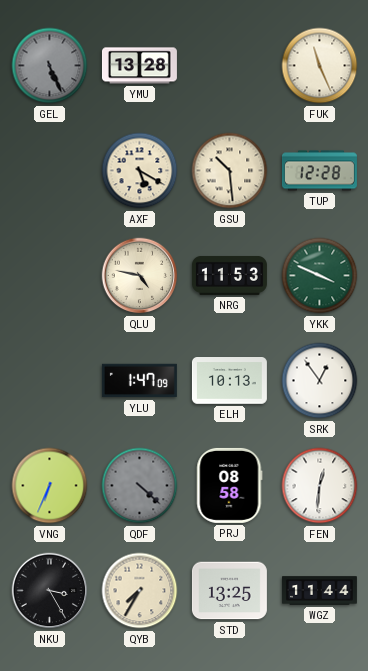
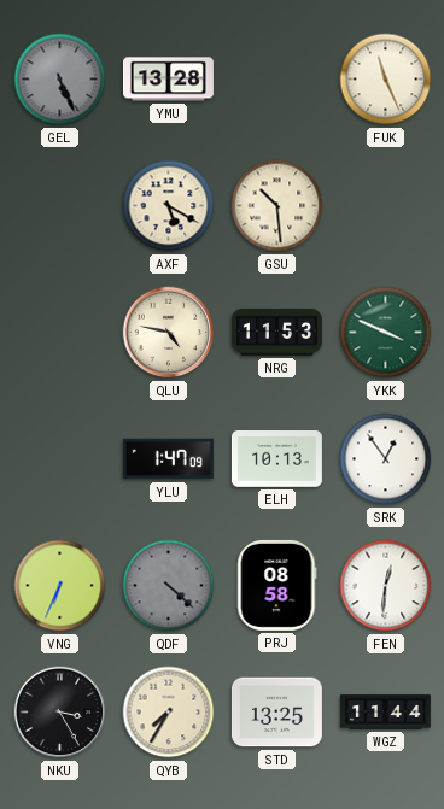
TUP: 12:28 -> none
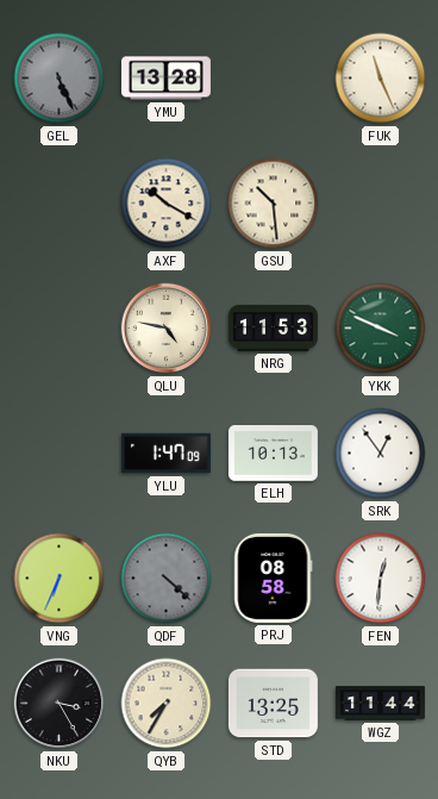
AXF: 5:20 -> 10:20
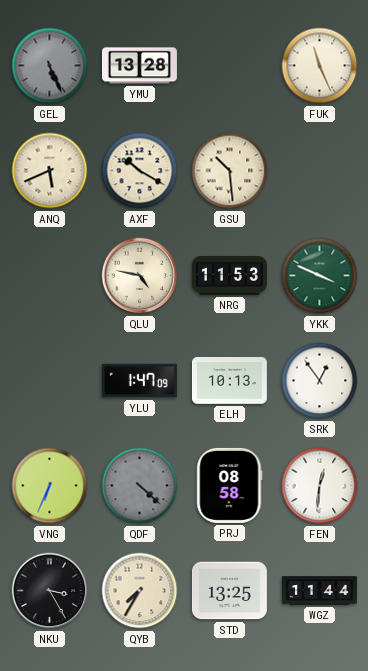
ANQ: none -> 5:41
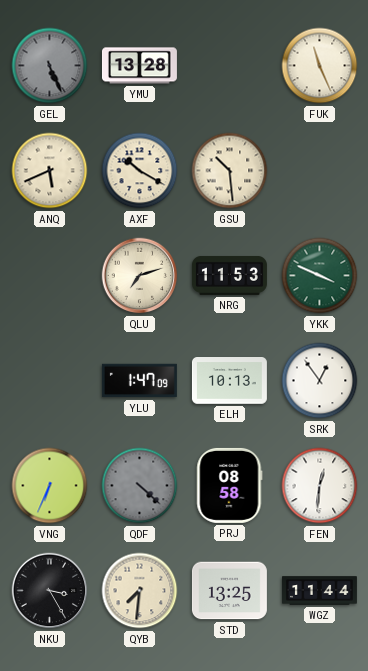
QLU: 4:47 -> 7:12
QYB: 7:35 -> 7:31
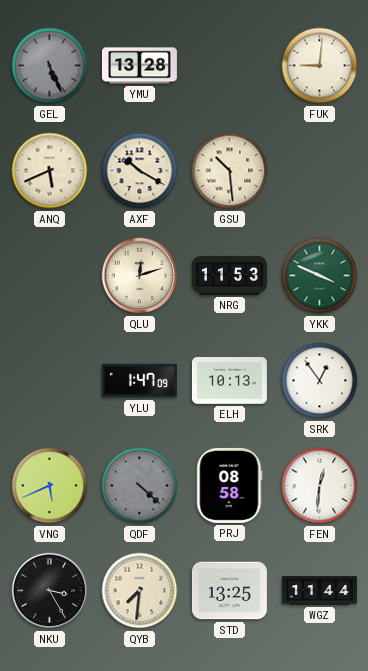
FUK: 11:26 -> 9:01
QLU: 7:12 -> 12:12
VNG: 6:34 -> 5:41
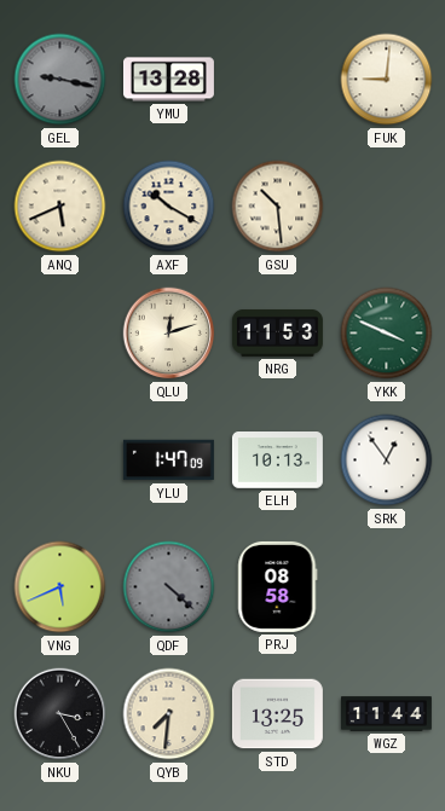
GEL: 5:26 -> 9:17
FEN: 12:31 -> none
